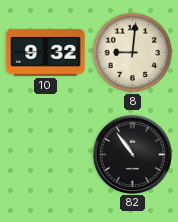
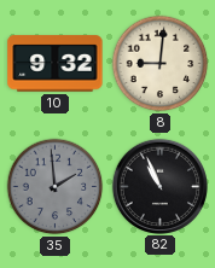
35: none -> 1:59
82: 10:54 -> 10:56
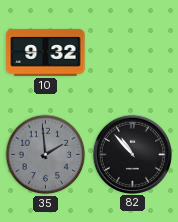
8: 9:01 -> none
82: 10:56 -> 10:53
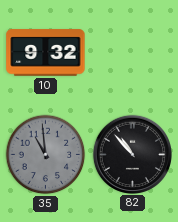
35: 1:59 -> 10:59
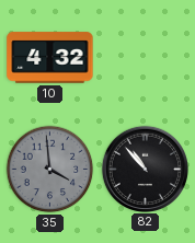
10: 9:32 -> 4:32
35: 10:59 -> 3:59
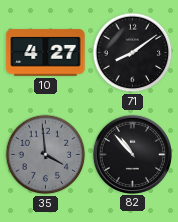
10: 4:32 -> 4:27
71: none -> 8:09
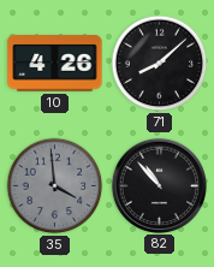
10: 4:27 -> 4:26
71: 8:09 -> 8:08
